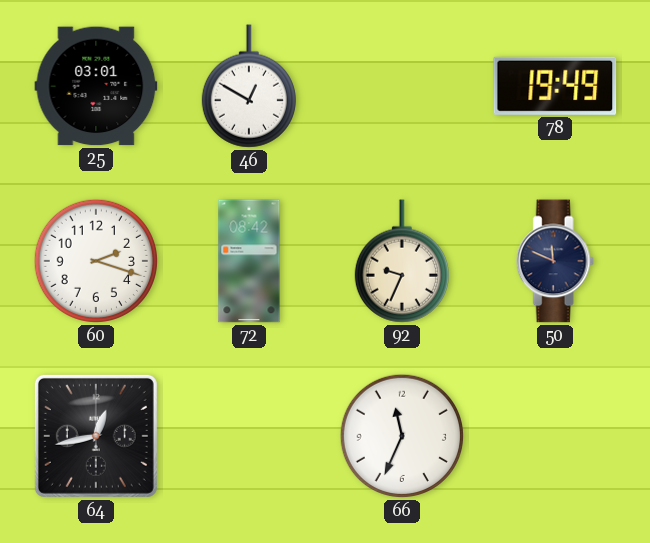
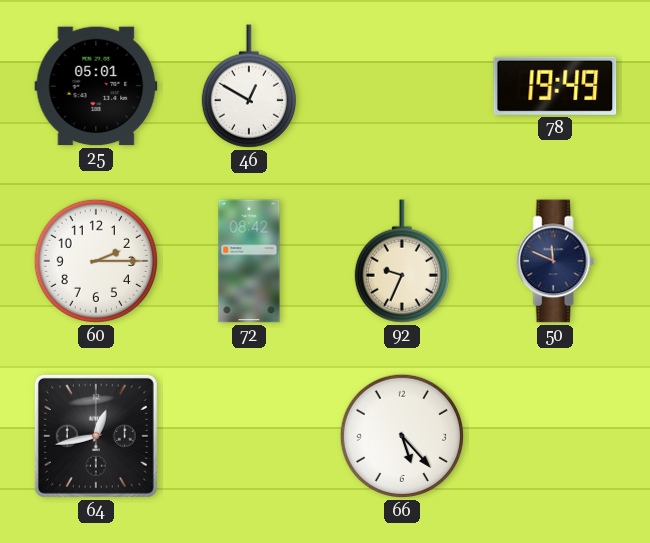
25: 03:01 -> 05:01
60: 2:18 -> 2:15
66: 11:34 -> 5:23
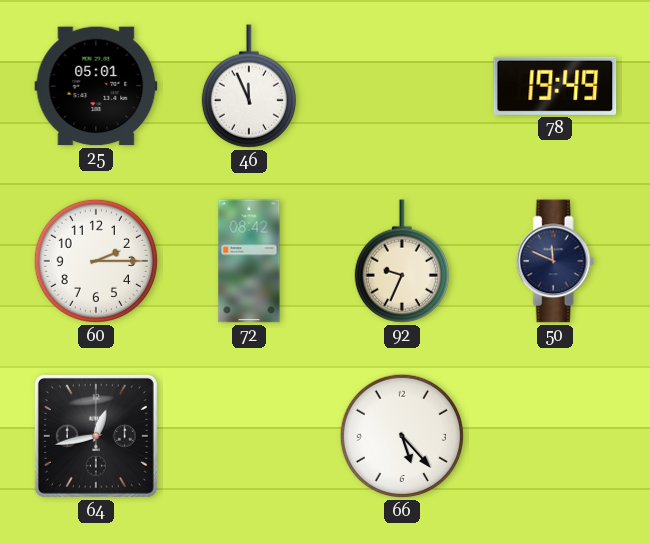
46: 12:50 -> 11:56
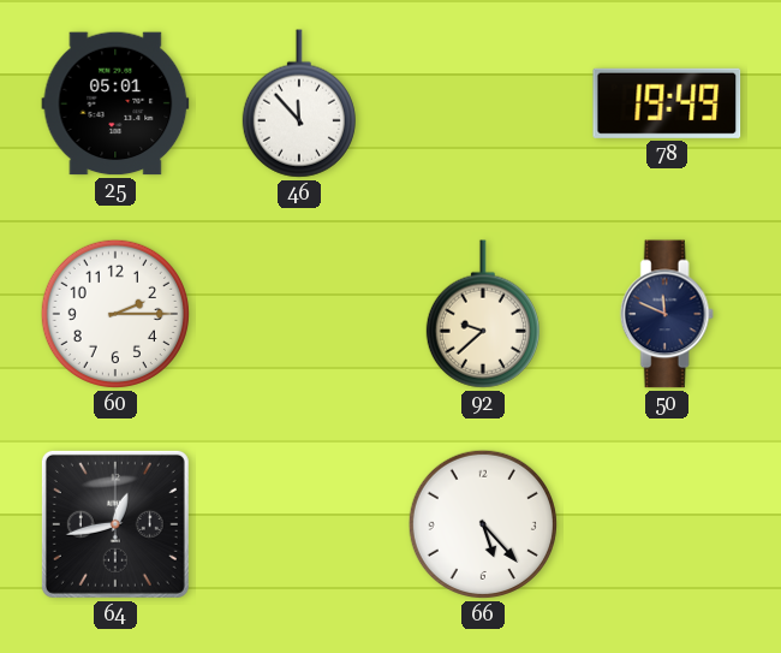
46: 11:56 -> 11:53
72: 08:42 -> none
92: 9:34 -> 9:38
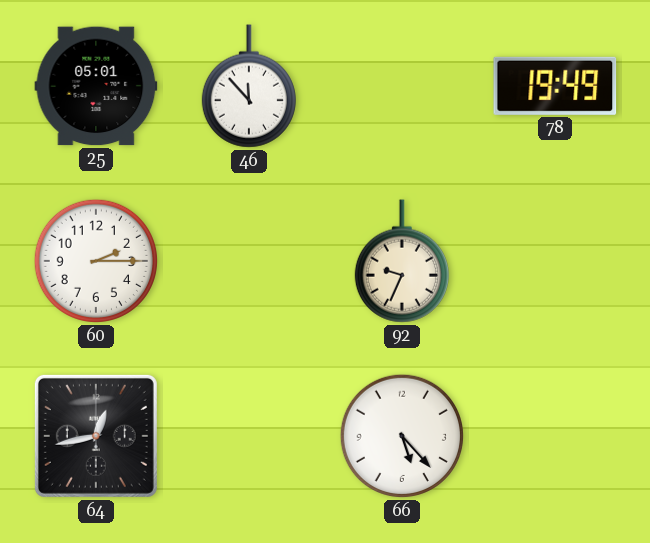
92: 9:38 -> 9:34
50: 11:49 -> none
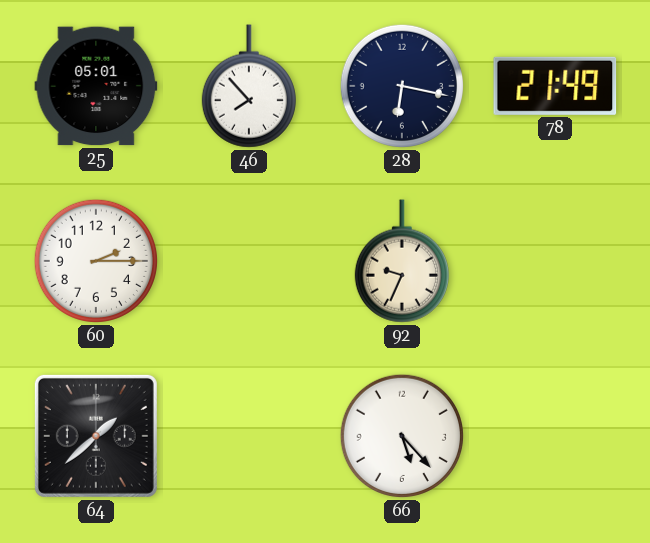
46: 11:53 -> 7:53
28: none -> 6:17
78: 19:49 -> 21:49
64: 12:43 -> 1:38
